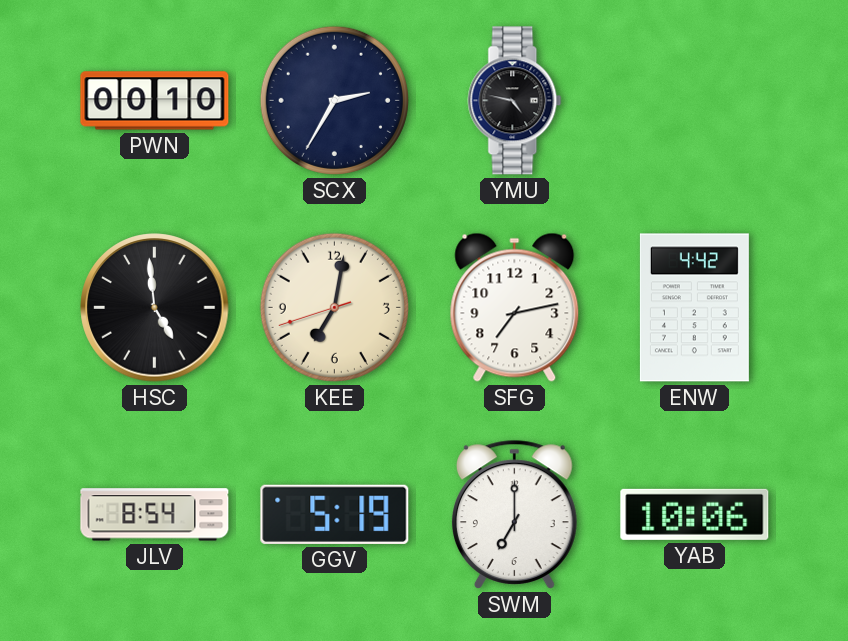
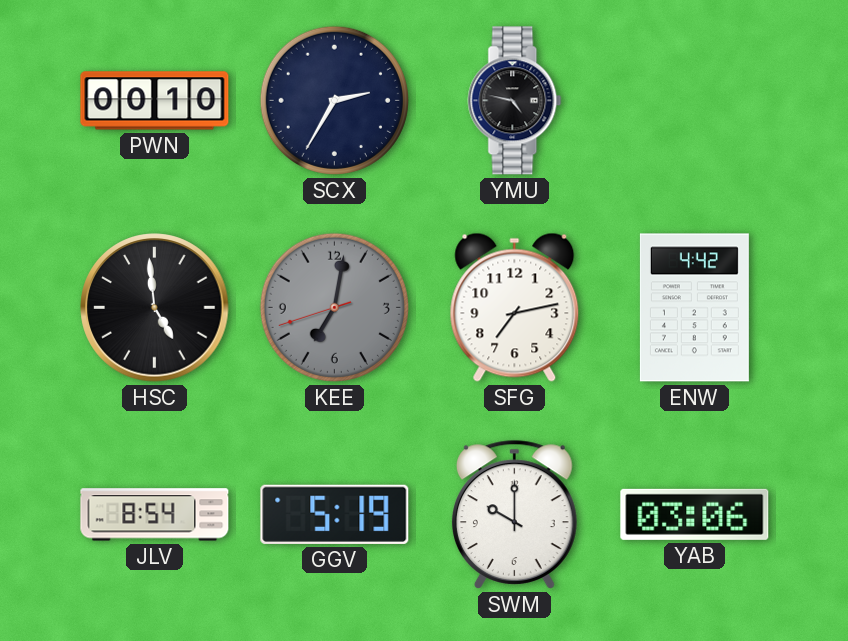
KEE dial: cream -> grey
SWM: 7:00 -> 10:00
YAB: 10:06 -> 03:06
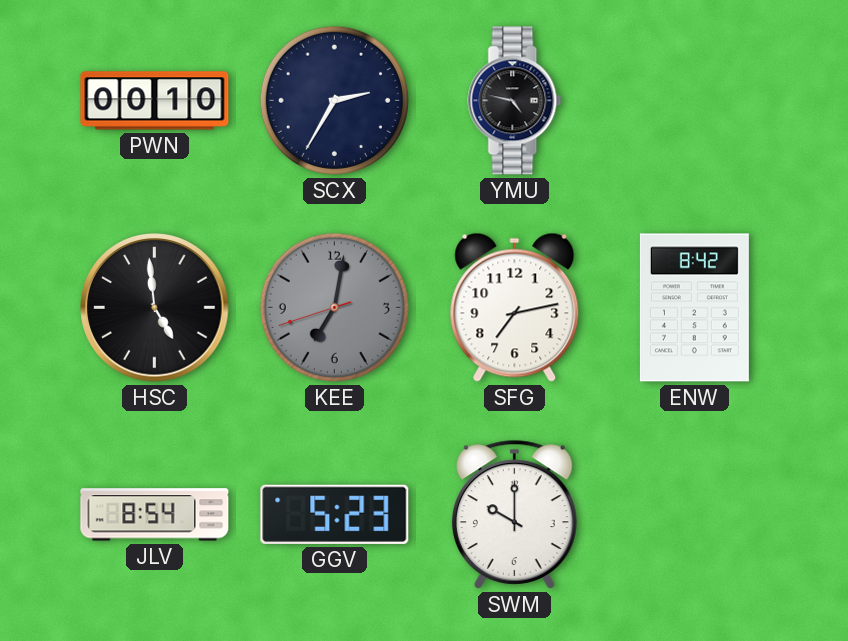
ENW: 4:42 -> 8:42
GGV: 5:19 -> 5:23
YAB: 03:06 -> none
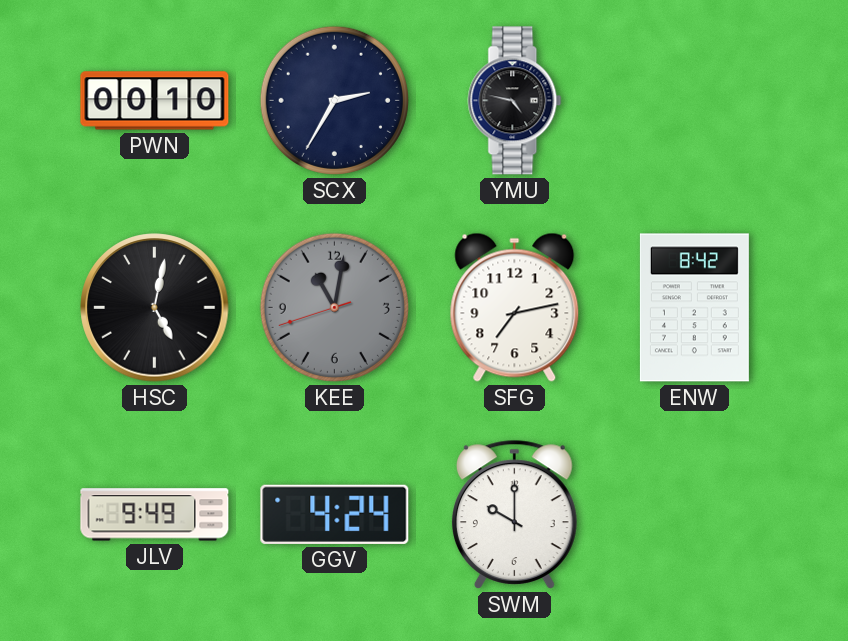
HSC: 4:59 -> 5:02
KEE: 7:01 -> 11:01
JLV: 8:54 -> 9:49
GGV: 5:23 -> 4:24
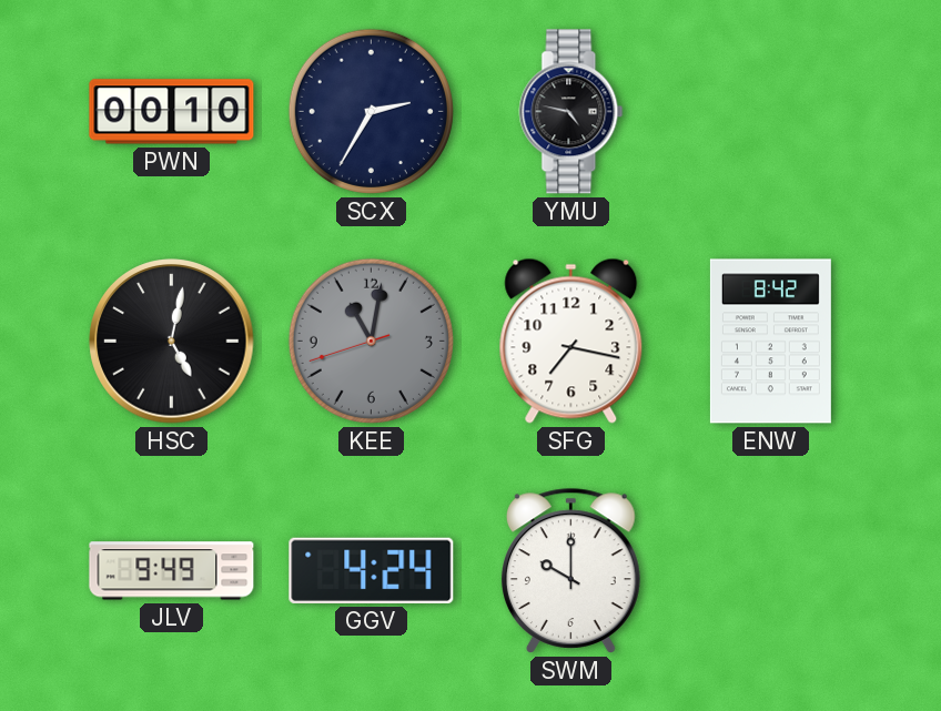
SFG: 7:13 -> 7:17
